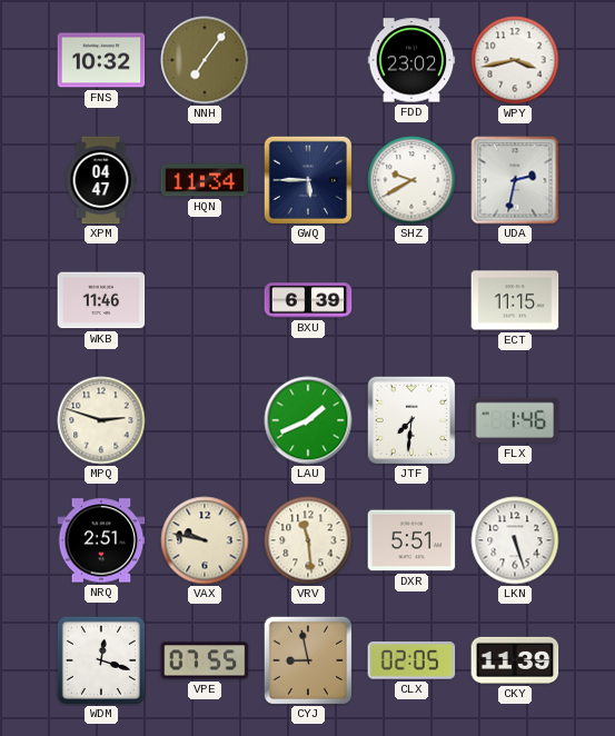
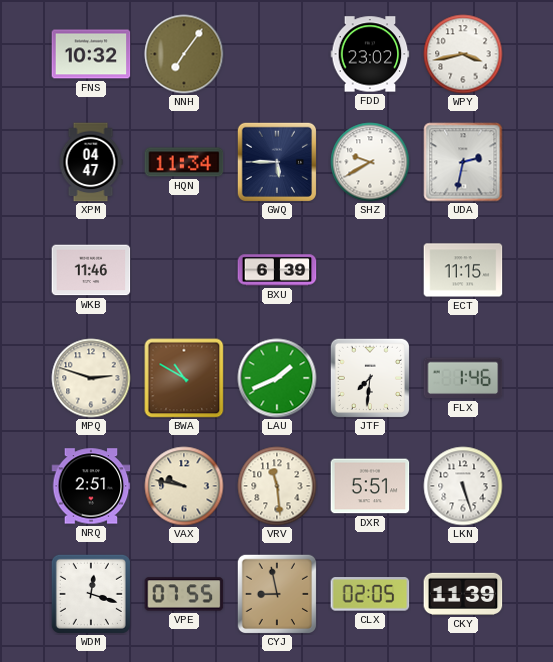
BWA: none -> 10:50
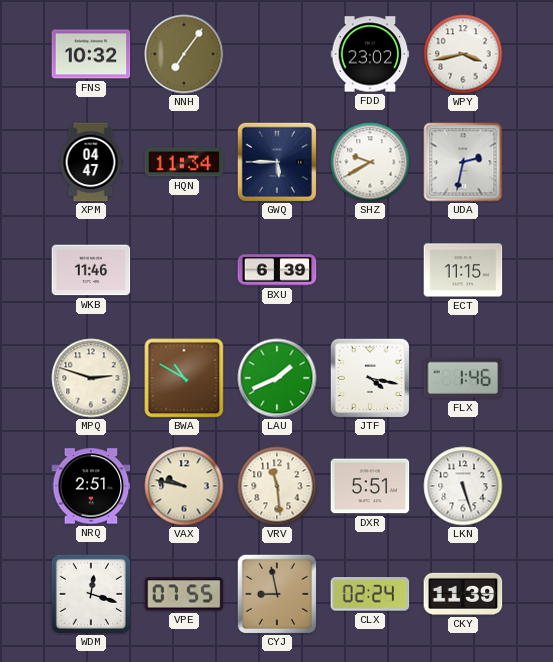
JTF: 7:31 -> 4:17
CLX: 02:05 -> 02:24
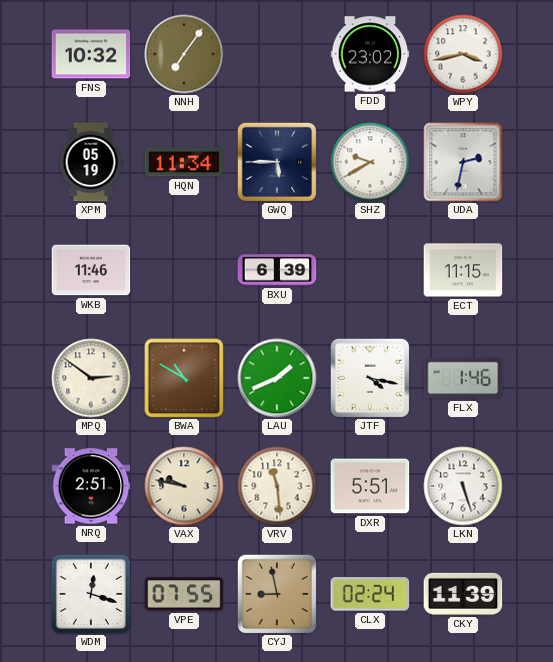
XPM: 04:47 -> 05:19
MPQ: 2:48 -> 2:51
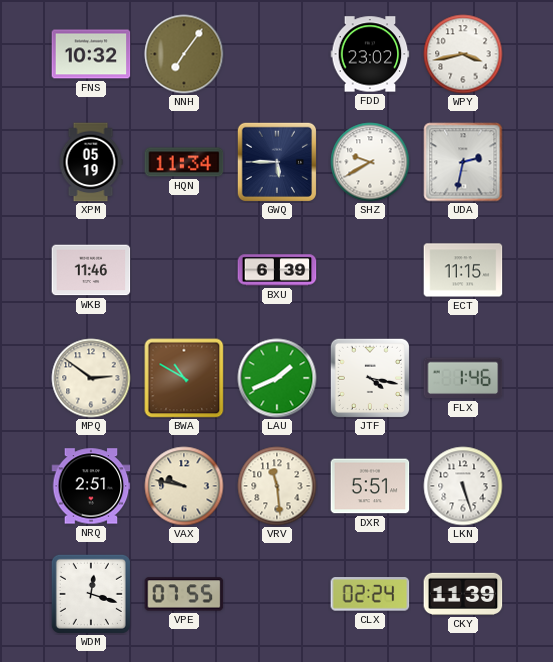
CYJ: 8:58 -> none
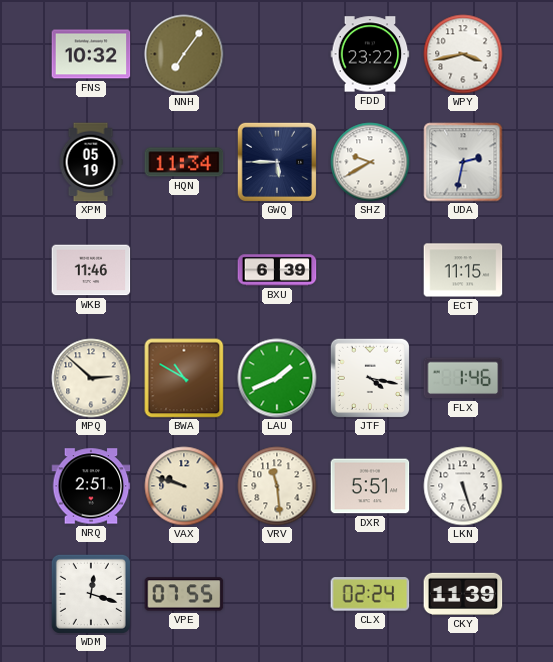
FDD: 23:02 -> 23:22
MPQ: 2:51 -> 2:52
VAX: 9:47 -> 9:48
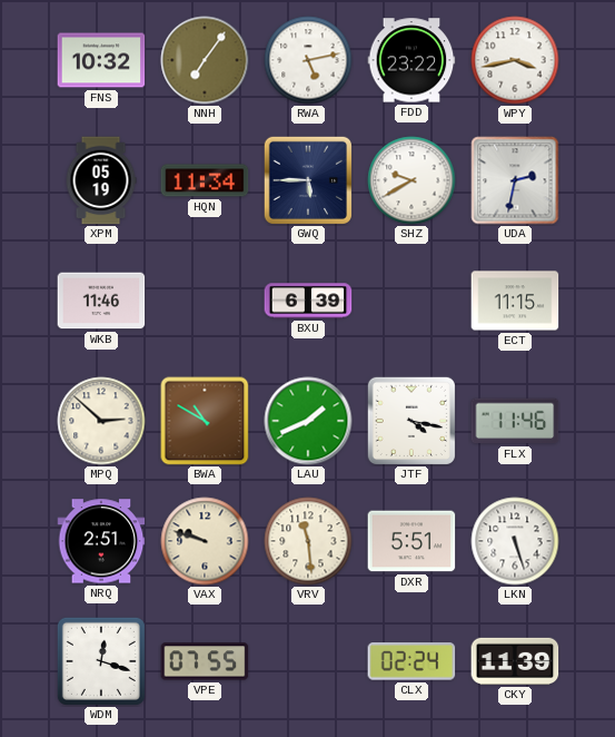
RWA: none -> 5:13
FLX: 1:46 -> 11:46
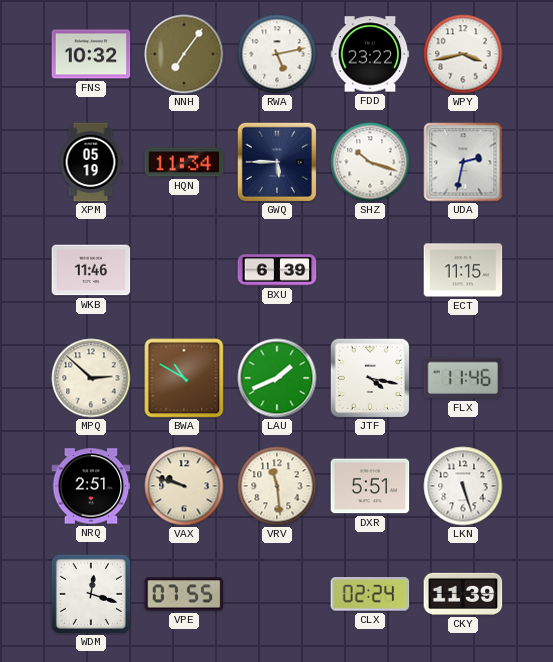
SHZ: 9:40 -> 10:18
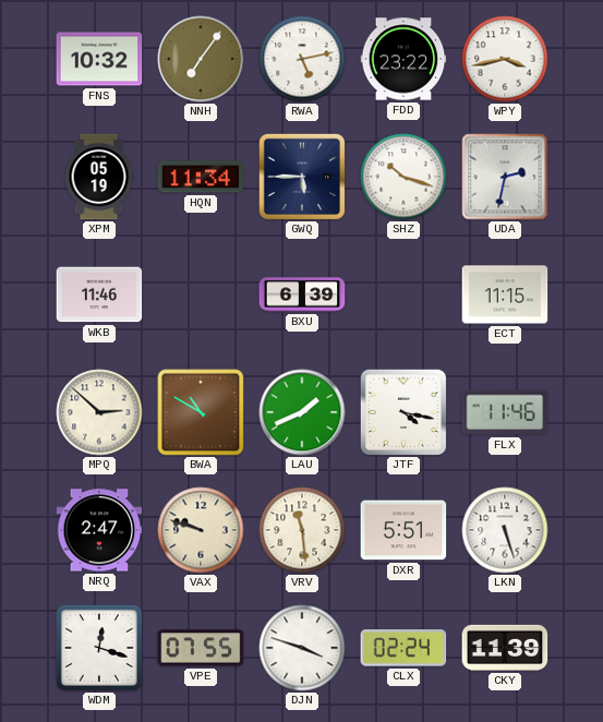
NRQ: 2:51 -> 2:47
DJN: none -> 3:48
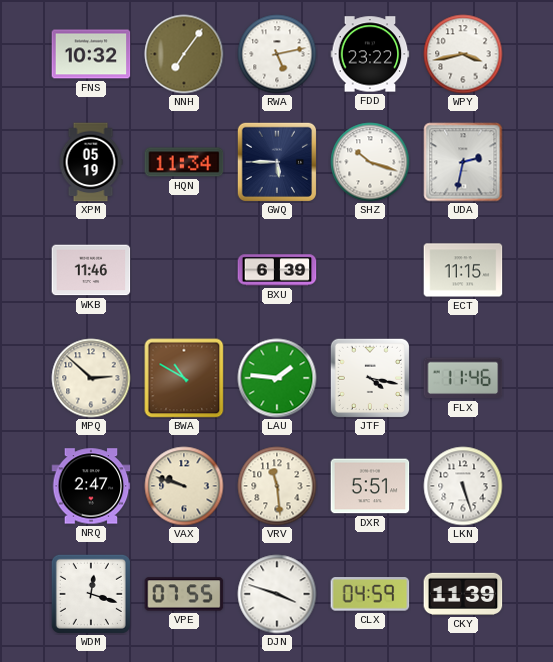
LAU: 1:41 -> 1:46
CLX: 02:24 -> 04:59
